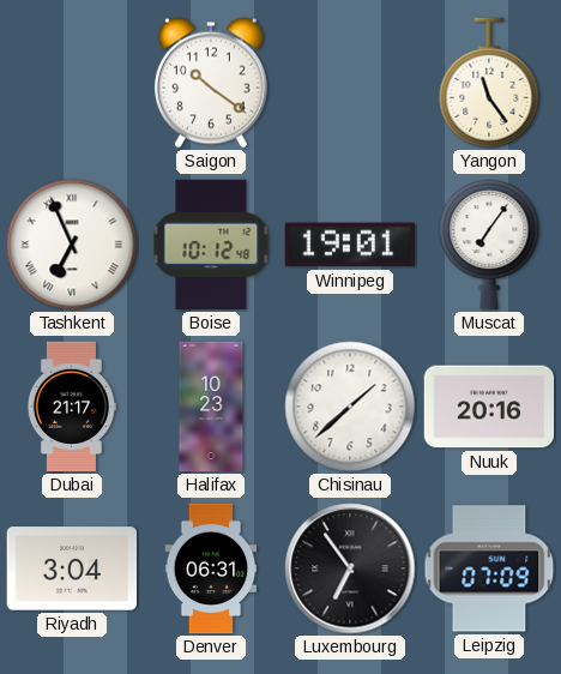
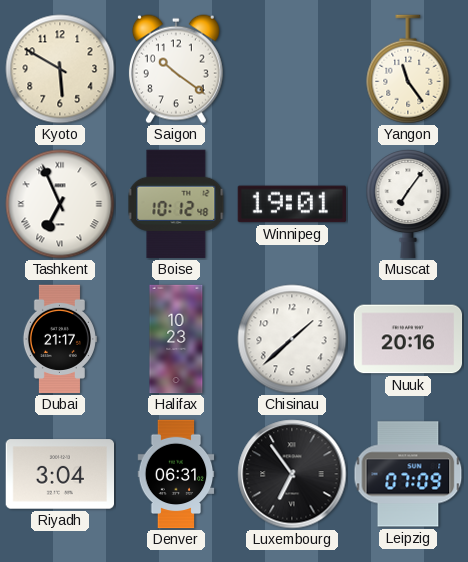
Kyoto: none -> 5:50
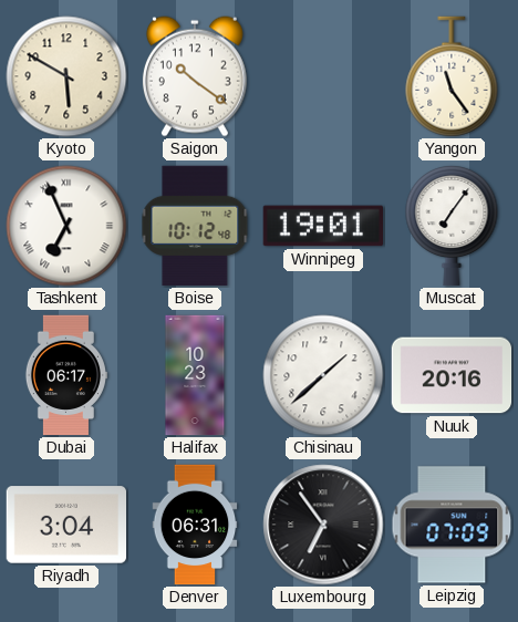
Dubai: 21:17 -> 06:17
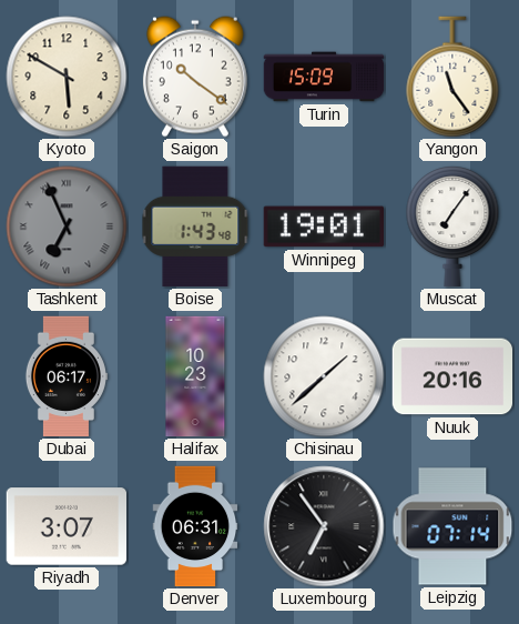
Turin: none -> 15:09
Tashkent dial: white -> grey
Boise: 10:12 -> 1:43
Riyadh: 3:04 -> 3:07
Leipzig: 07:09 -> 07:14
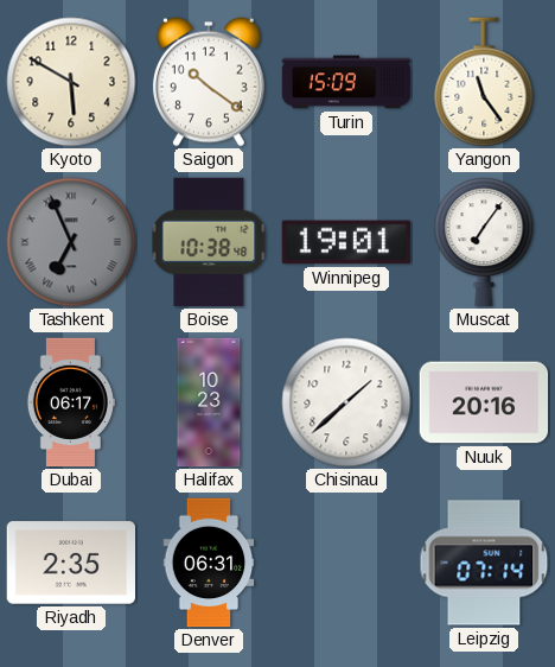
Boise: 1:43 -> 10:38
Riyadh: 3:07 -> 2:35
Luxembourg: 6:54 -> none
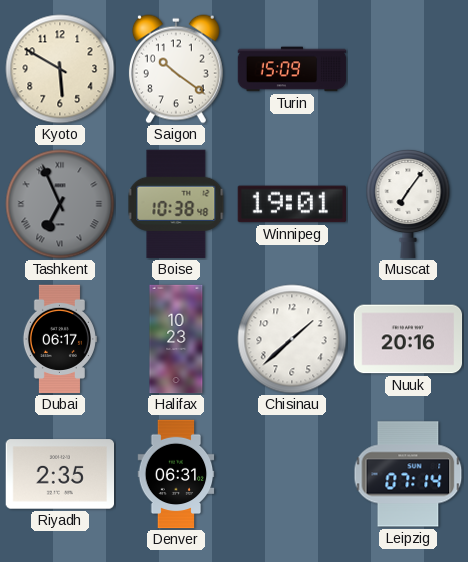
Yangon: 11:24 -> none
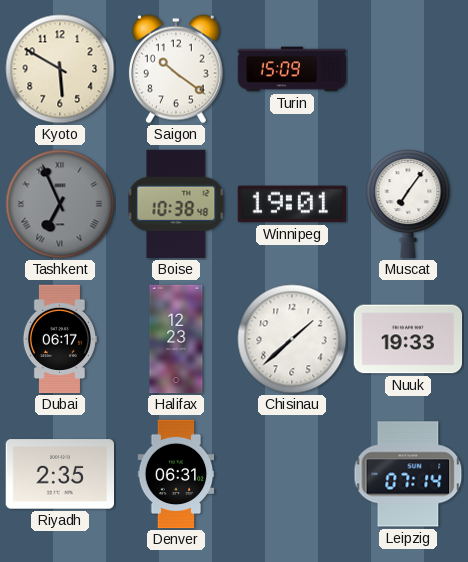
Halifax: 10:23 -> 12:23
Nuuk: 20:16 -> 19:33
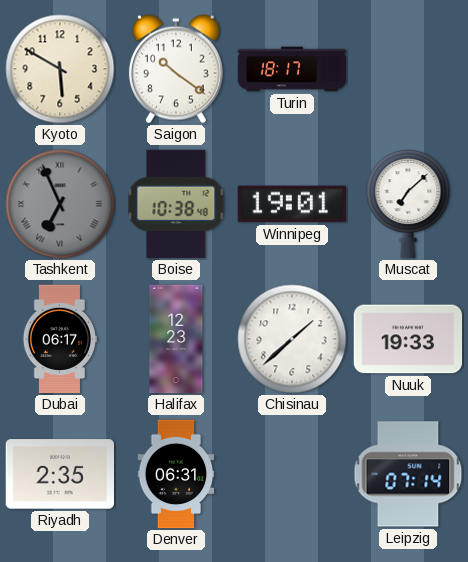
Turin: 15:09 -> 18:17
Muscat: 7:06 -> 7:08
